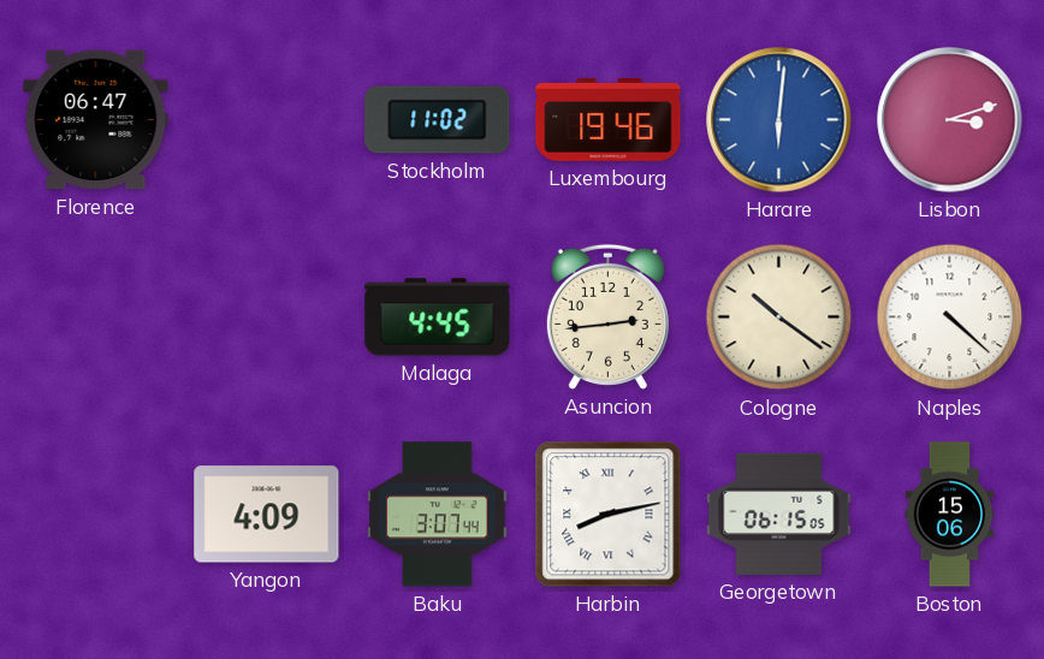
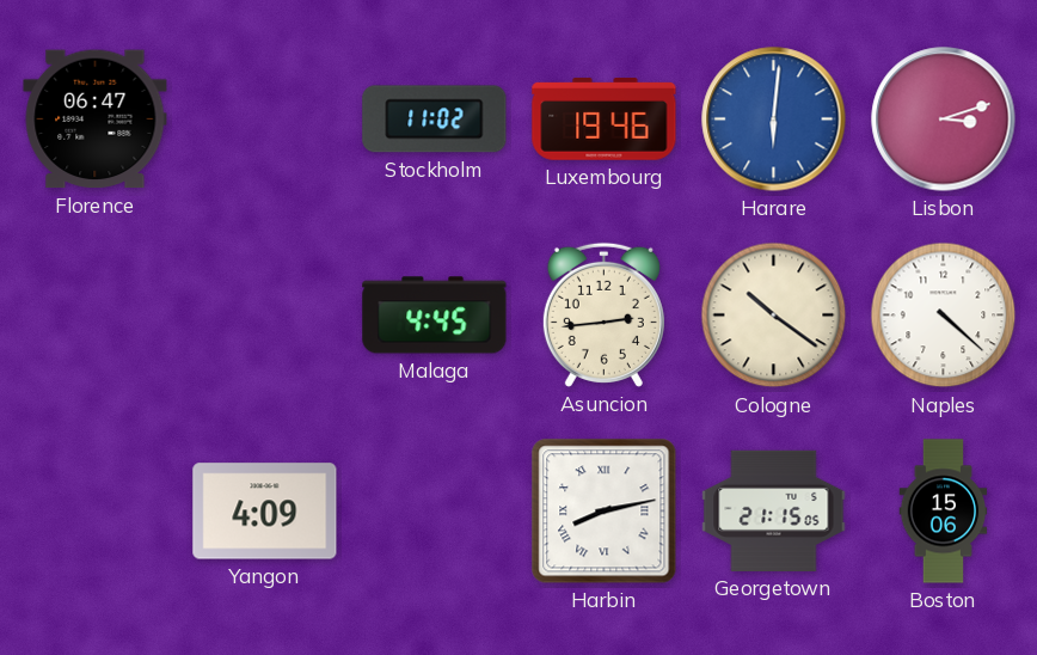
Baku: 3:07 -> none
Georgetown: 06:15 -> 21:15
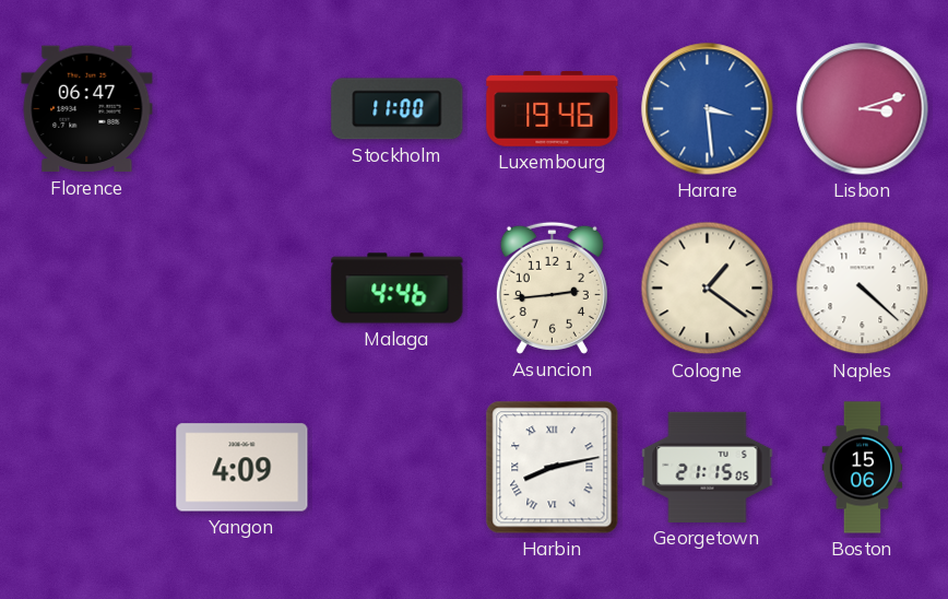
Stockholm: 11:02 -> 11:00
Harare: 6:01 -> 3:29
Malaga: 4:45 -> 4:46
Cologne: 10:21 -> 1:21
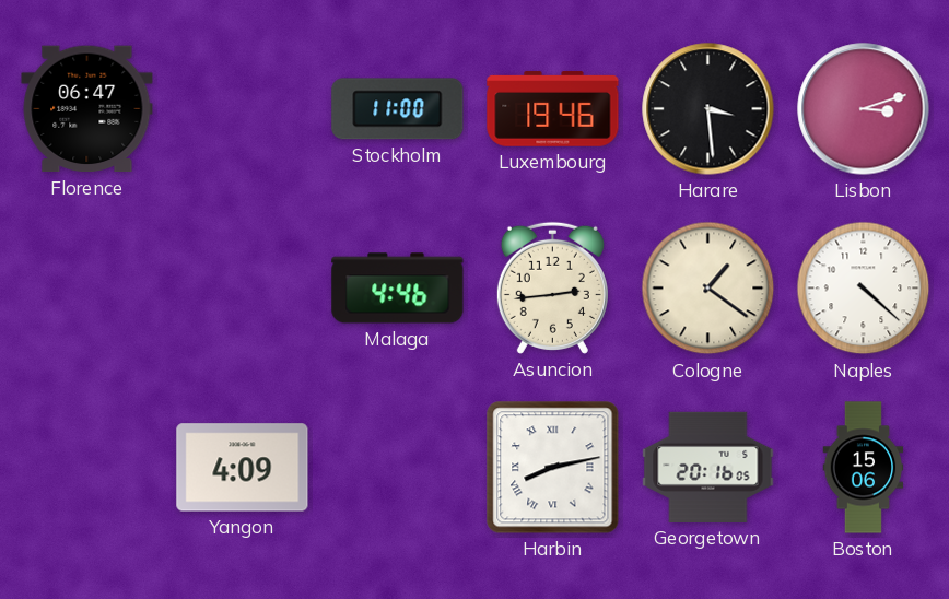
Harare dial: blue -> black
Georgetown: 21:15 -> 20:16
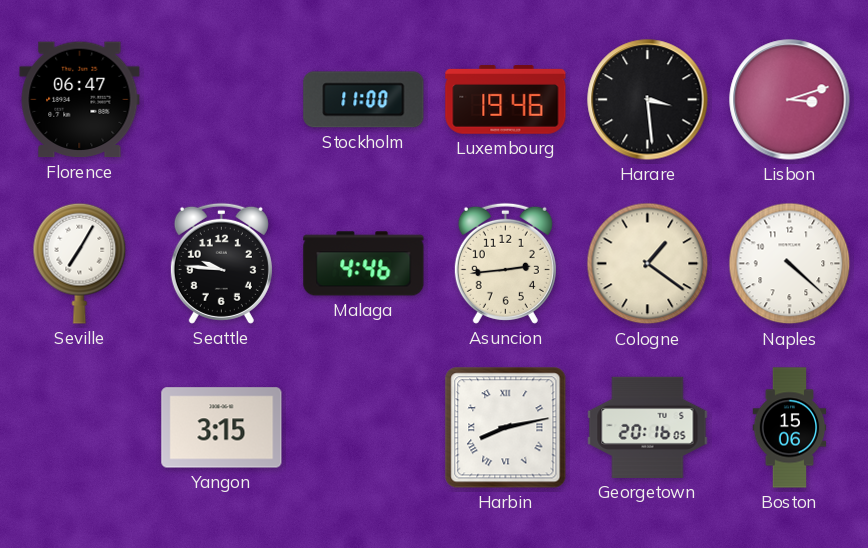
Seville: none -> 7:05
Seattle: none -> 9:46
Yangon: 4:09 -> 3:15
